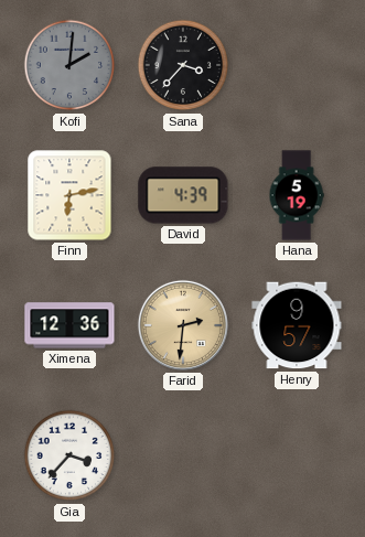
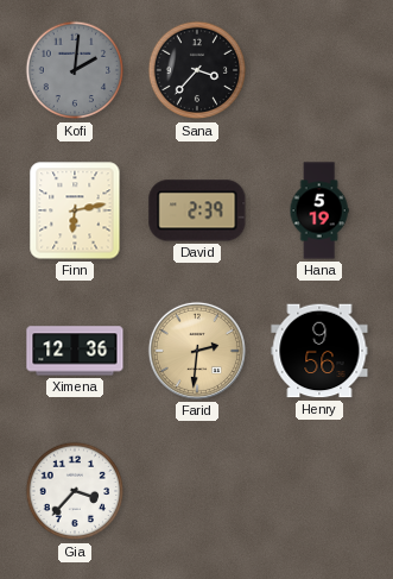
David: 4:39 -> 2:39
Henry: 9:57 -> 9:56
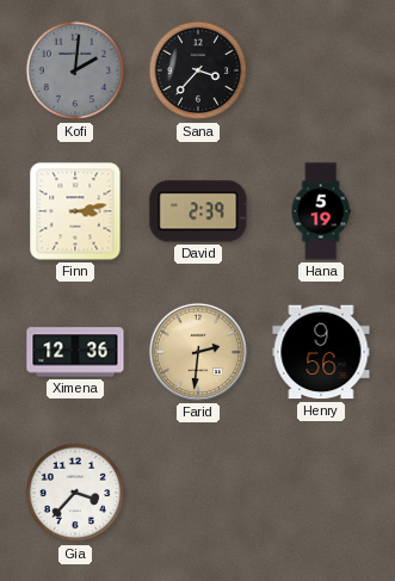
Finn: 6:13 -> 3:13
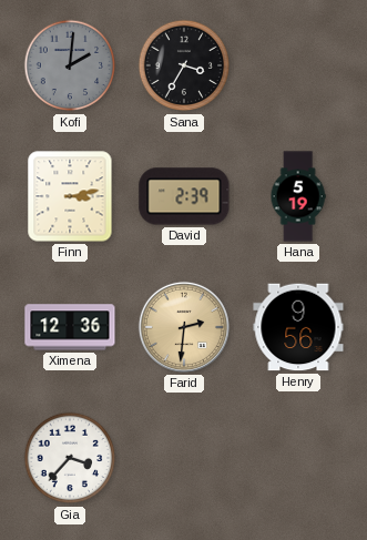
Sana: 3:37 -> 3:35
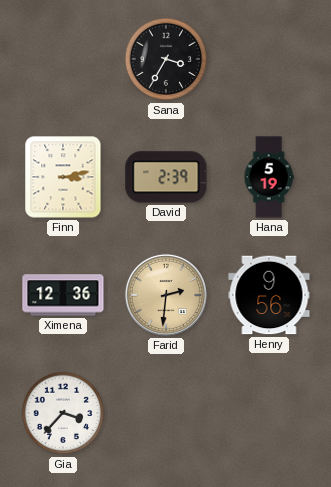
Kofi: 2:01 -> none
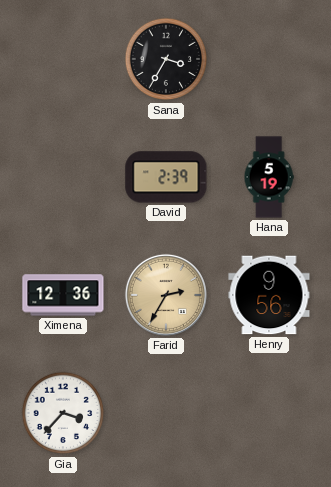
Finn: 3:13 -> none
Farid: 2:31 -> 2:35
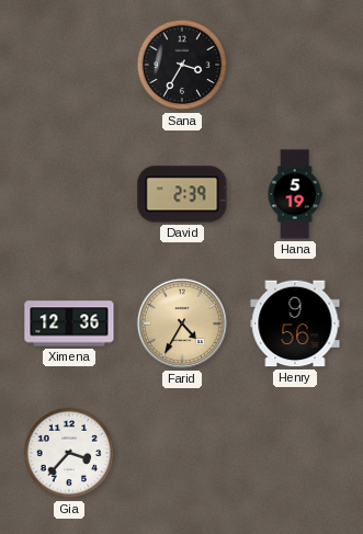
Farid: 2:35 -> 4:35
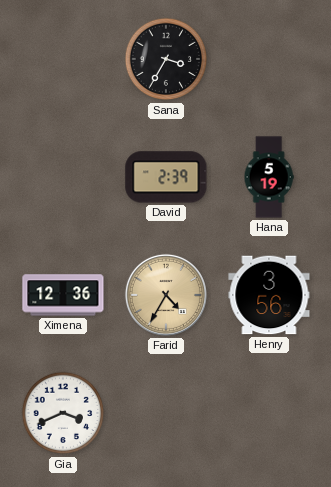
Henry: 9:56 -> 3:56
Gia: 3:37 -> 3:41
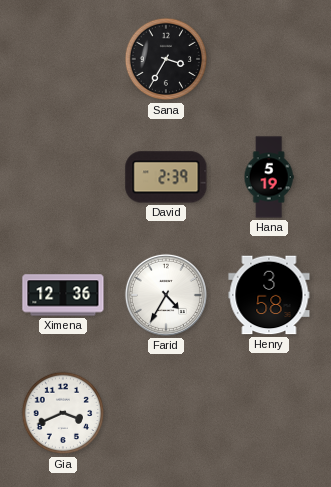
Farid dial: champagne -> white
Henry: 3:56 -> 3:58
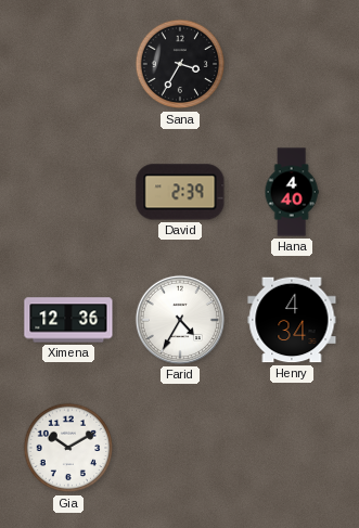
Hana: 5:19 -> 4:40
Henry: 3:58 -> 4:34
Gia: 3:41 -> 10:10
